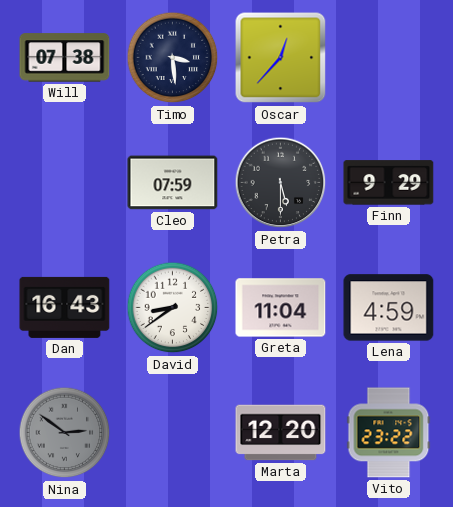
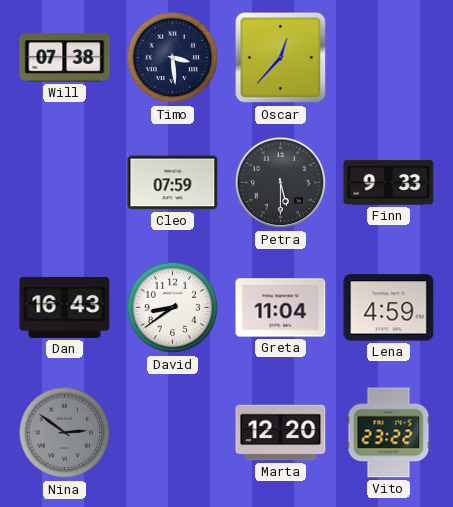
Finn: 9:29 -> 9:33
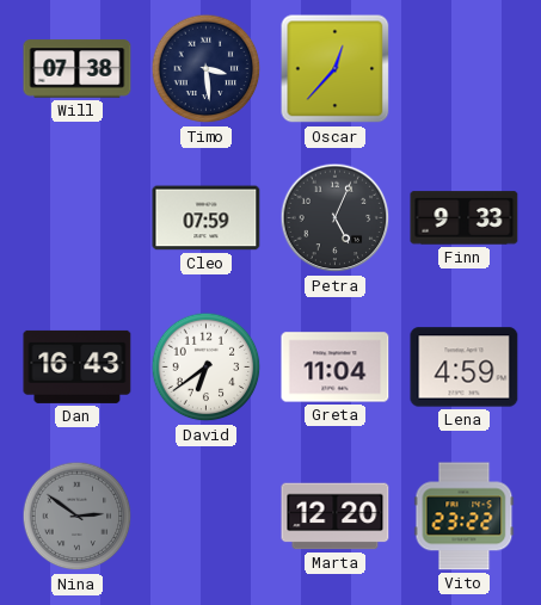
Petra: 5:30 -> 5:04
David: 8:39 -> 6:39
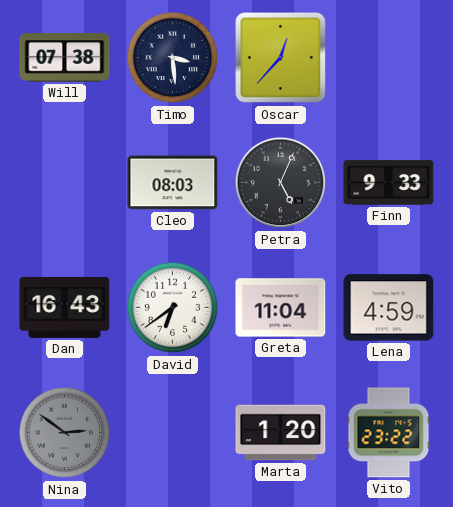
Cleo: 07:59 -> 08:03
Marta: 12:20 -> 1:20
